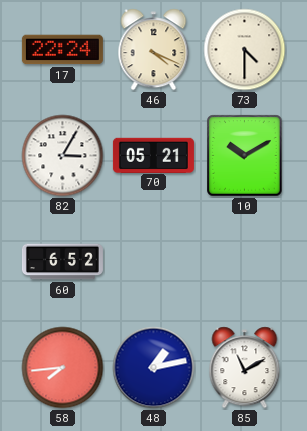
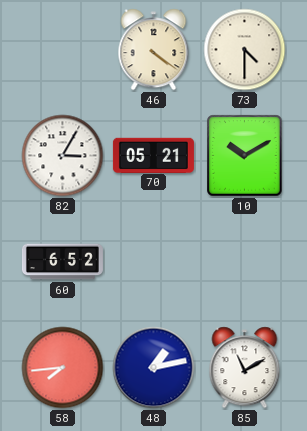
17: 22:24 -> none
46: 4:19 -> 4:21
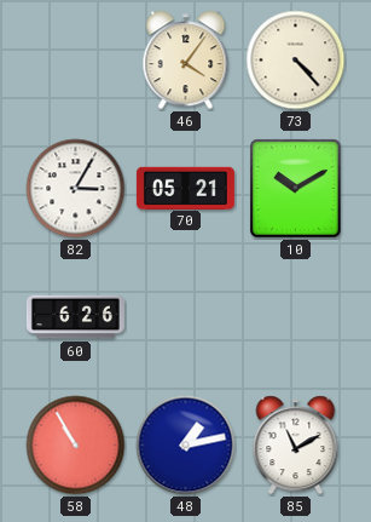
46: 4:21 -> 4:06
73: 4:30 -> 4:23
60: 6:52 -> 6:26
58: 7:44 -> 10:55
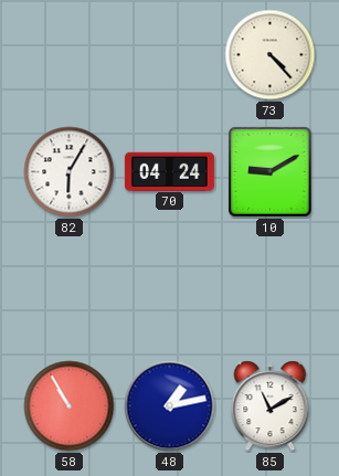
46: 4:06 -> none
82: 3:05 -> 6:05
70: 05:21 -> 04:24
10: 10:10 -> 9:10
60: 6:26 -> none
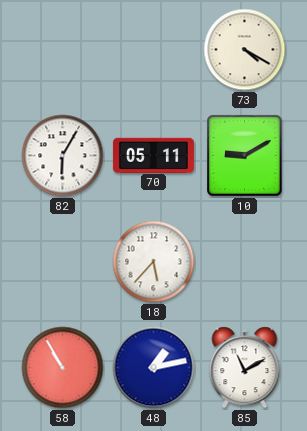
73: 4:23 -> 4:20
70: 04:24 -> 05:11
18: none -> 5:37
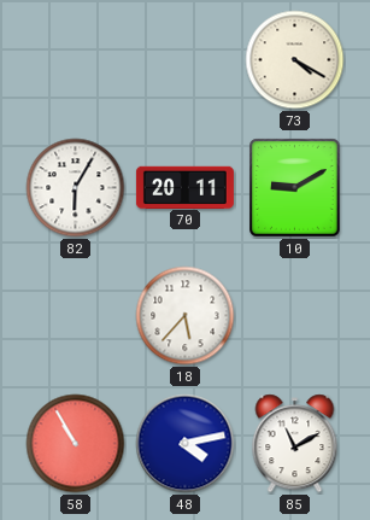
70: 05:11 -> 20:11
48: 1:13 -> 4:13
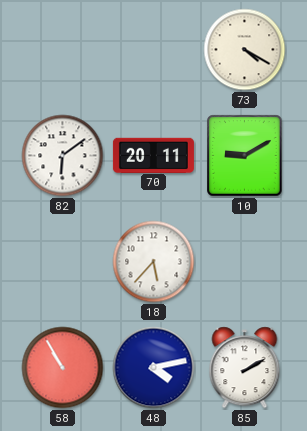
82: 6:05 -> 6:09
85: 11:10 -> 2:10
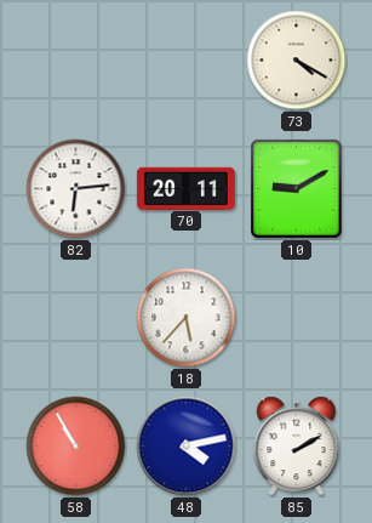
82: 6:09 -> 6:14
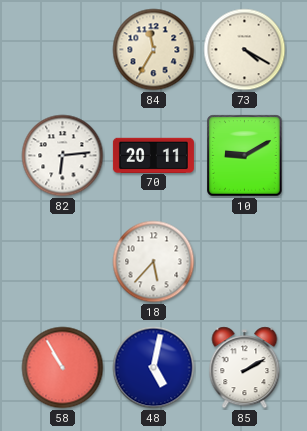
84: none -> 11:35
48: 4:13 -> 5:02
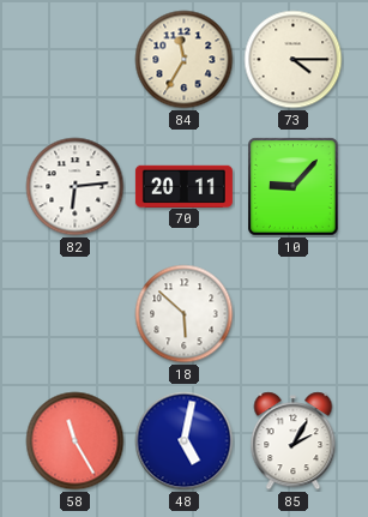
73: 4:20 -> 4:15
10: 9:10 -> 9:07
18: 5:37 -> 5:52
58: 10:55 -> 11:25
85: 2:10 -> 2:05
